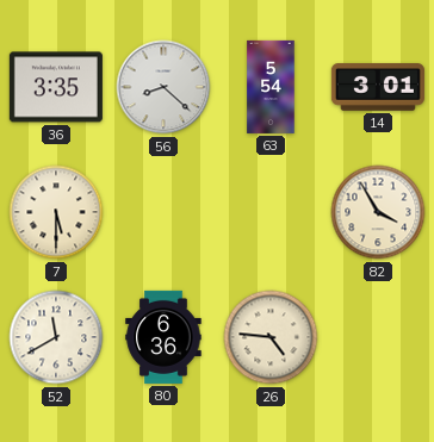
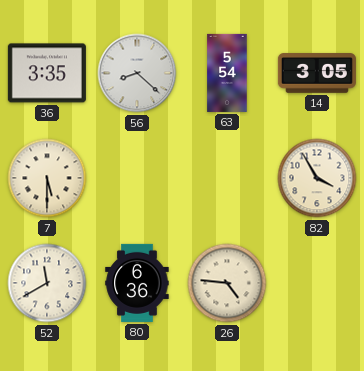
14: 3:01 -> 3:05
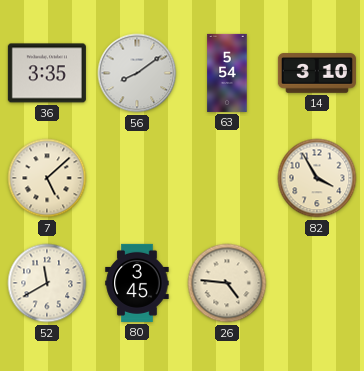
56: 8:22 -> 8:09
14: 3:05 -> 3:10
7: 5:30 -> 5:08
80: 6:36 -> 3:45
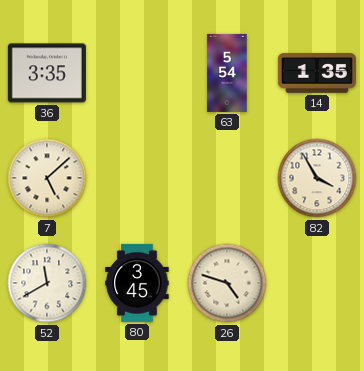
56: 8:09 -> none
14: 3:10 -> 1:35
26: 4:46 -> 4:48
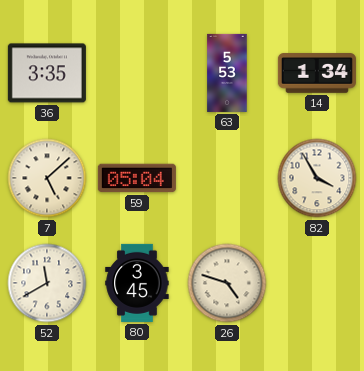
63: 5:54 -> 5:53
14: 1:35 -> 1:34
59: none -> 05:04
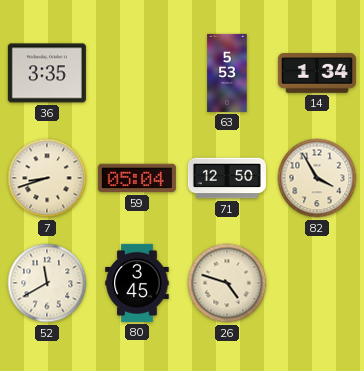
7: 5:08 -> 8:42
71: none -> 12:50
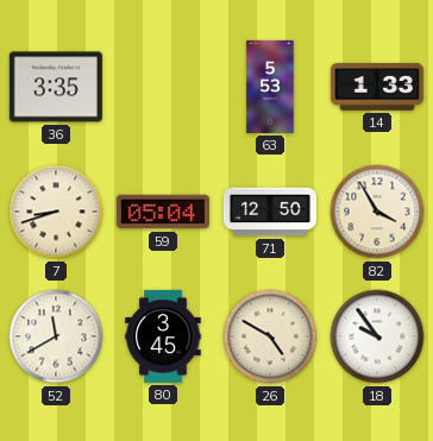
14: 1:34 -> 1:33
26: 4:48 -> 4:50
18: none -> 9:54
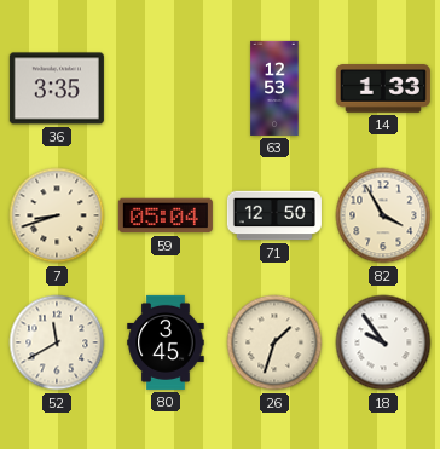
63: 5:53 -> 12:53
26: 4:50 -> 1:33
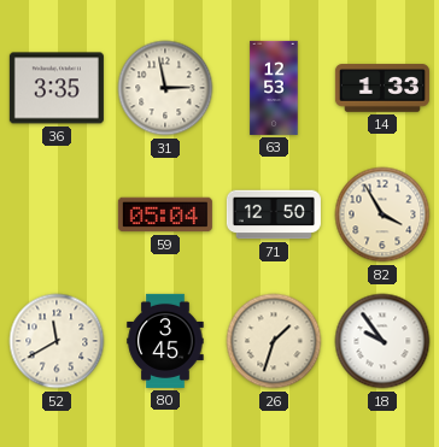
31: none -> 2:58
7: 8:42 -> none
